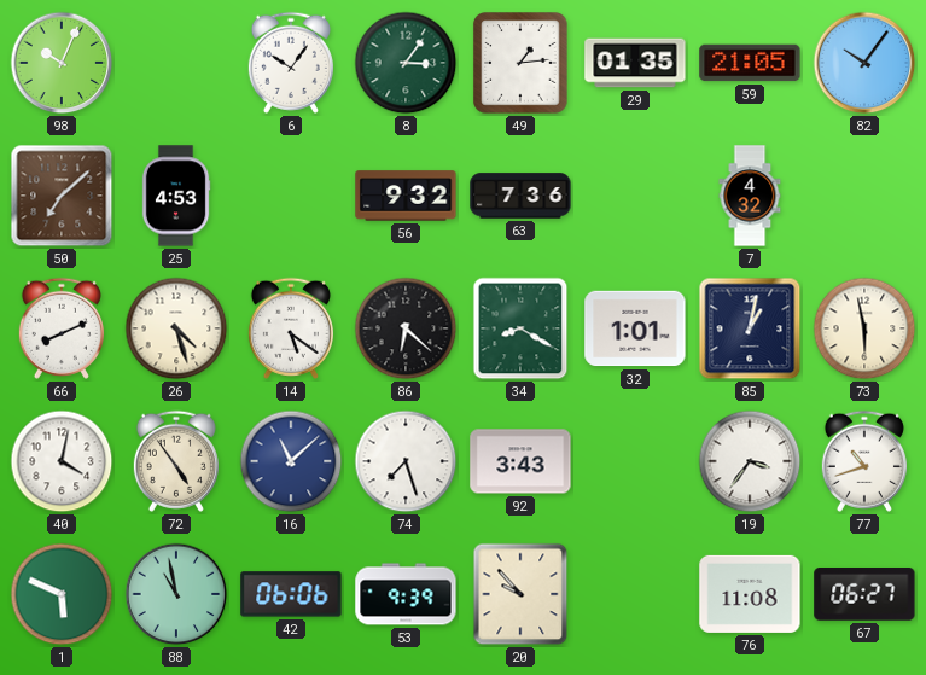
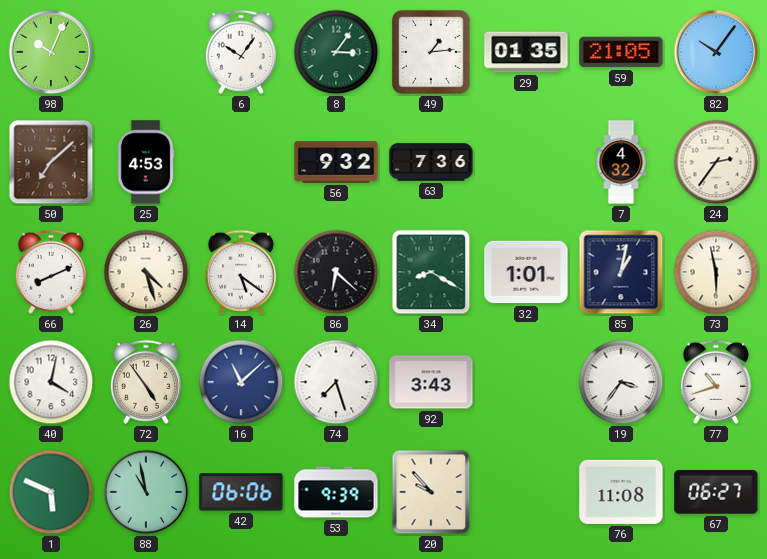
24: none -> 2:36
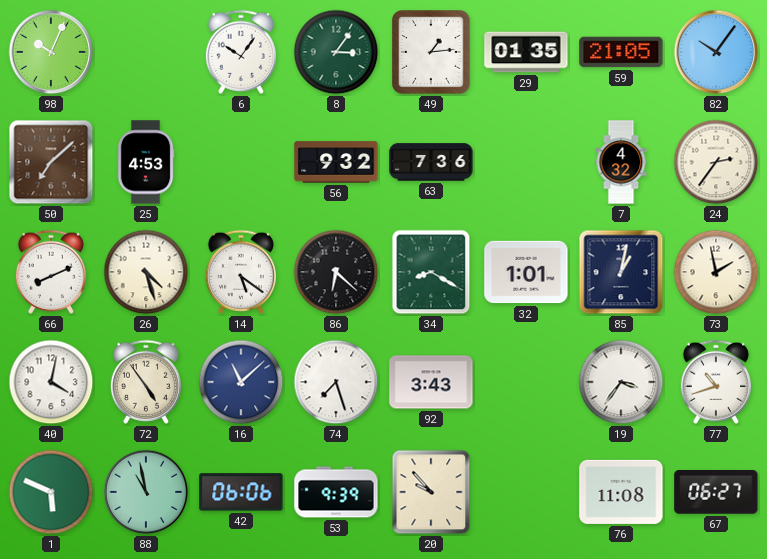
73: 5:58 -> 1:58
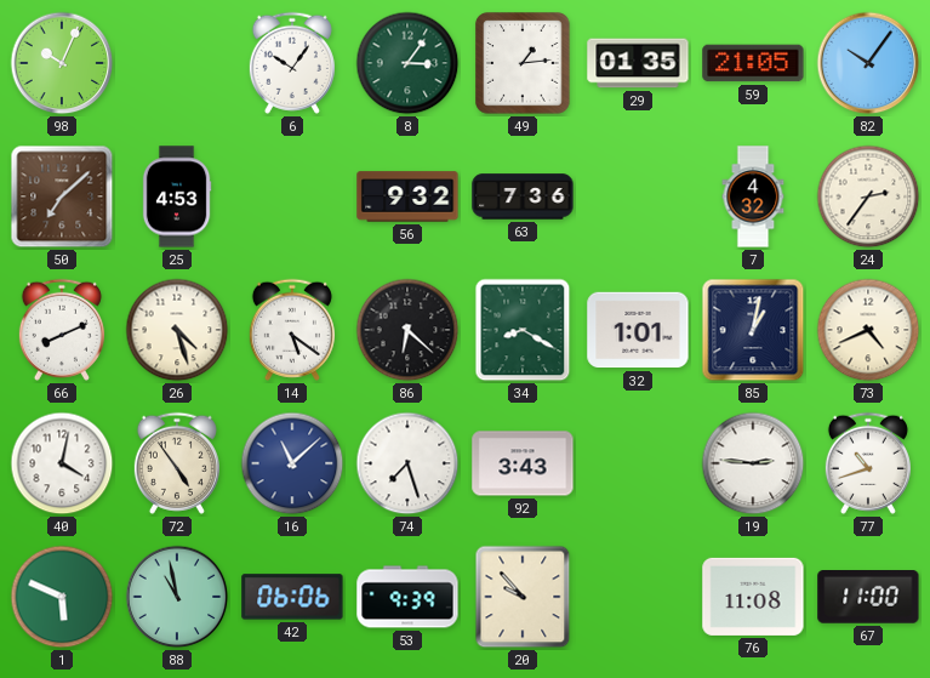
73: 1:58 -> 4:41
19: 3:36 -> 2:46
67: 06:27 -> 11:00
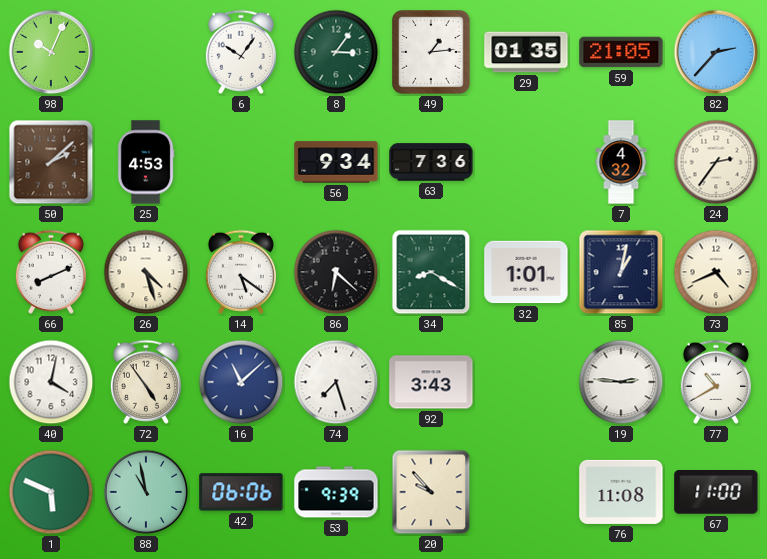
82: 10:06 -> 2:37
50: 7:08 -> 2:08
56: 9:32 -> 9:34
77: 10:42 -> 10:40
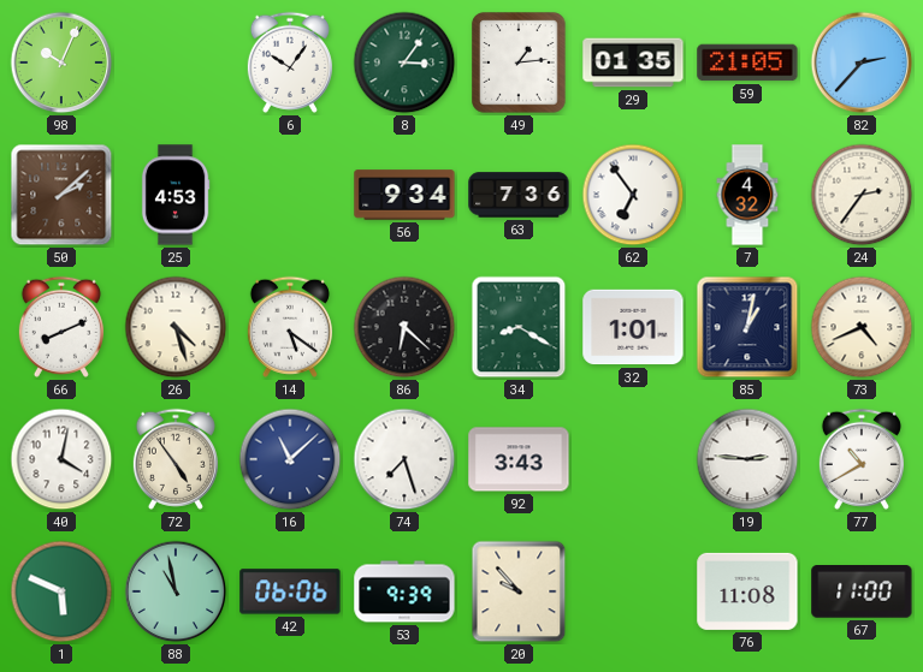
62: none -> 6:54
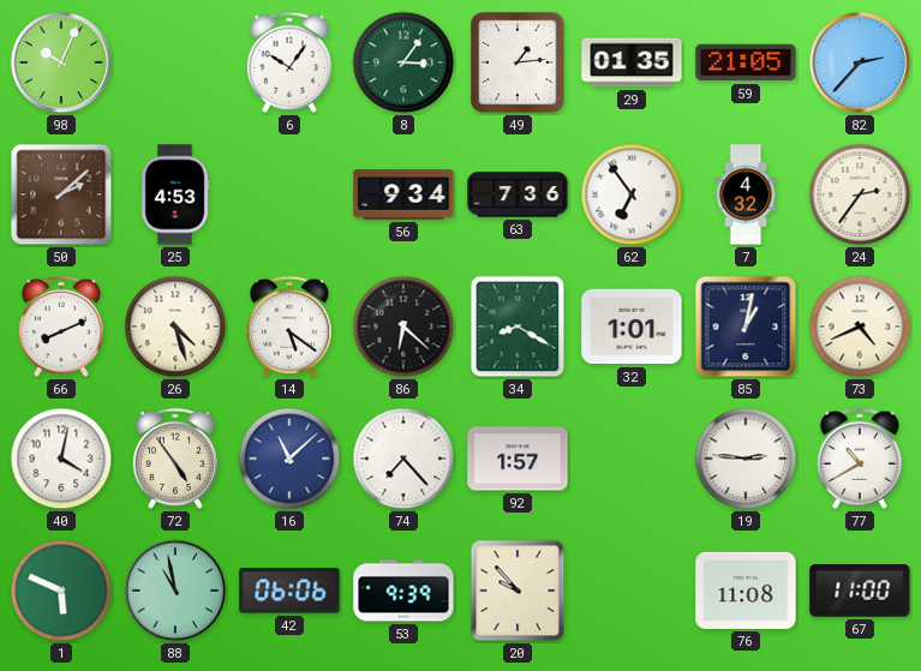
74: 7:27 -> 7:23
92: 3:43 -> 1:57
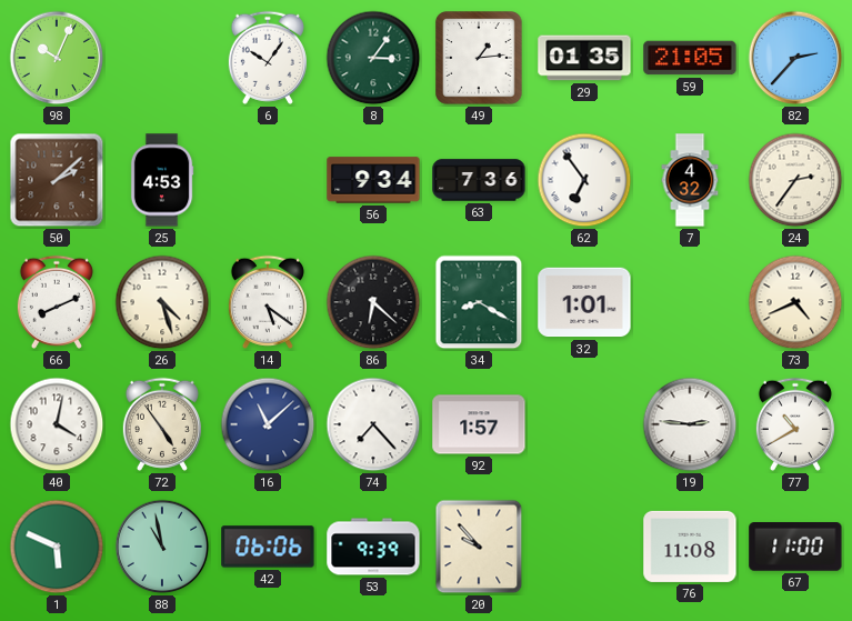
85: 1:02 -> none
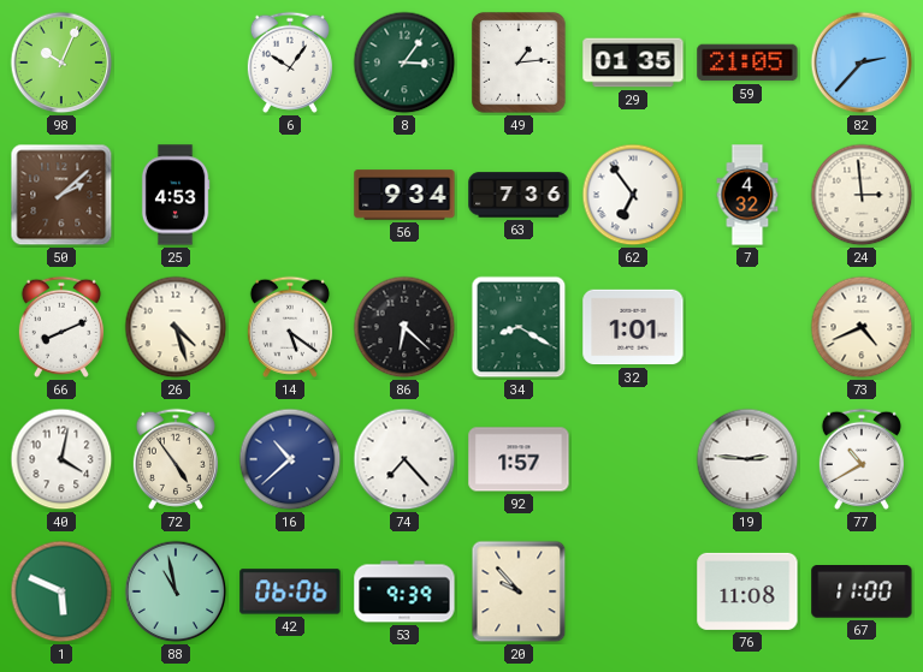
24: 2:36 -> 2:59
16: 11:08 -> 10:38
